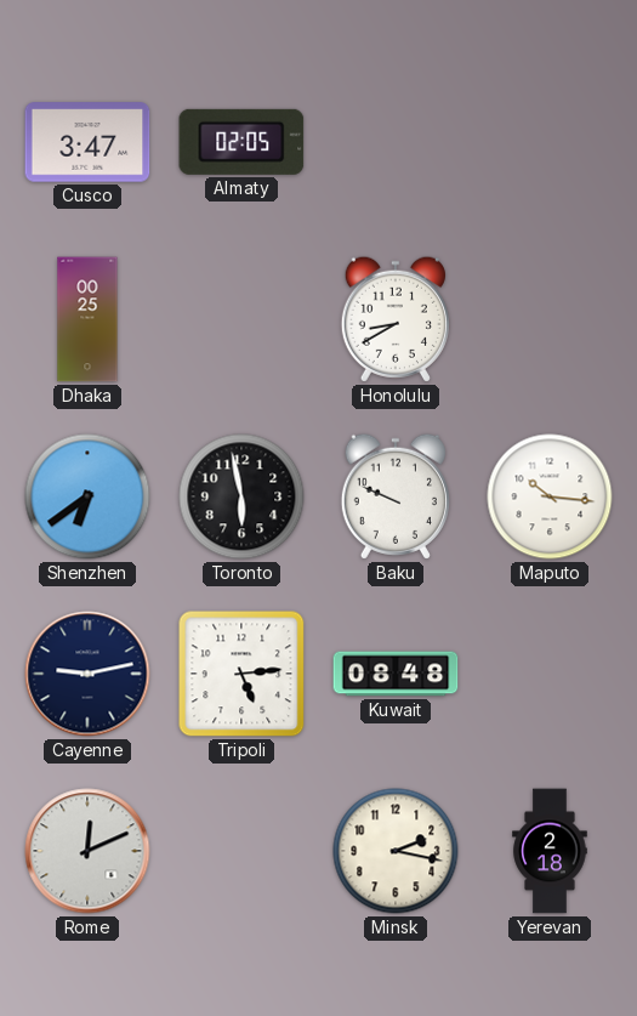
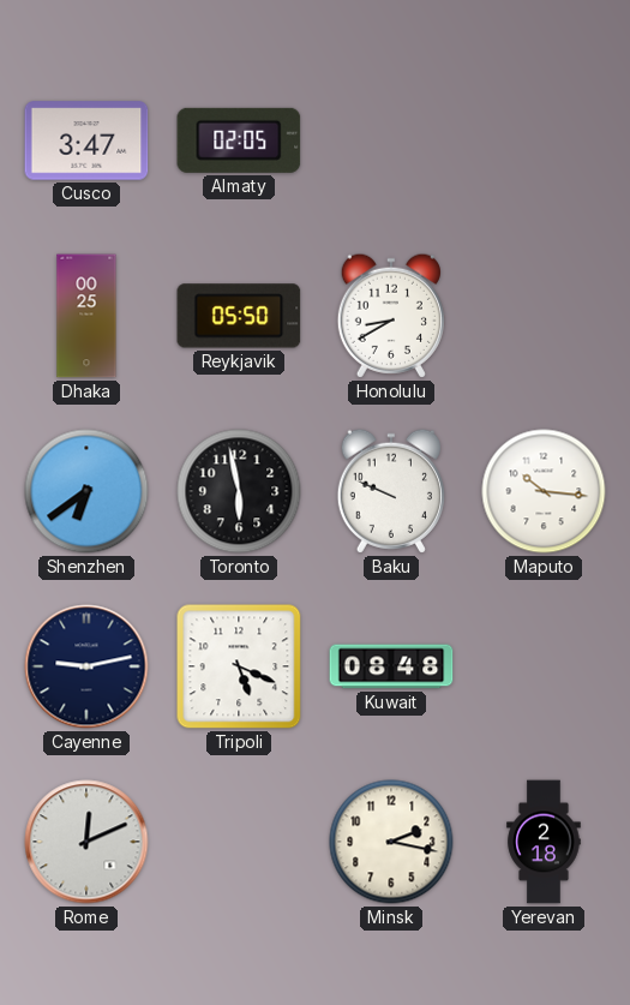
Reykjavik: none -> 05:50
Tripoli: 5:14 -> 5:19
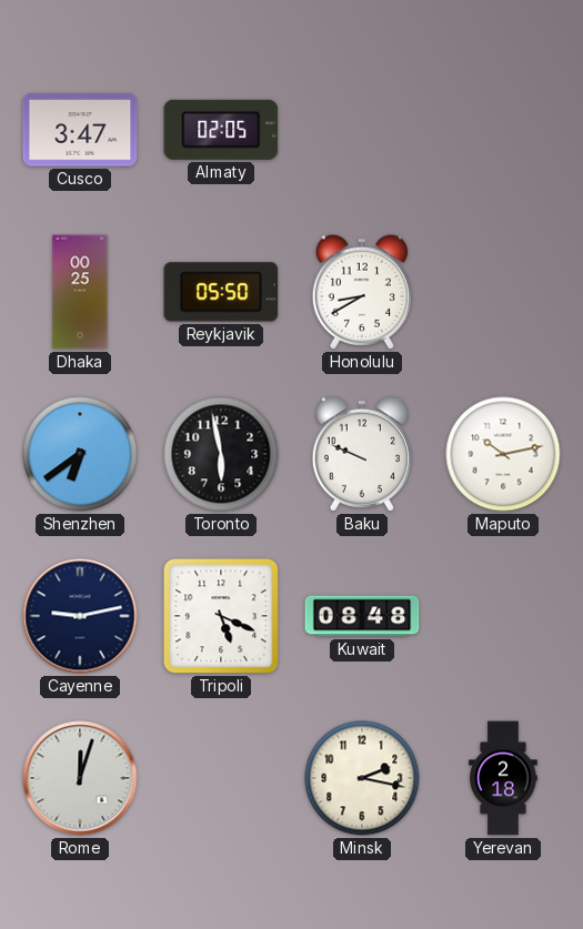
Maputo: 10:16 -> 10:13
Rome: 12:11 -> 12:03
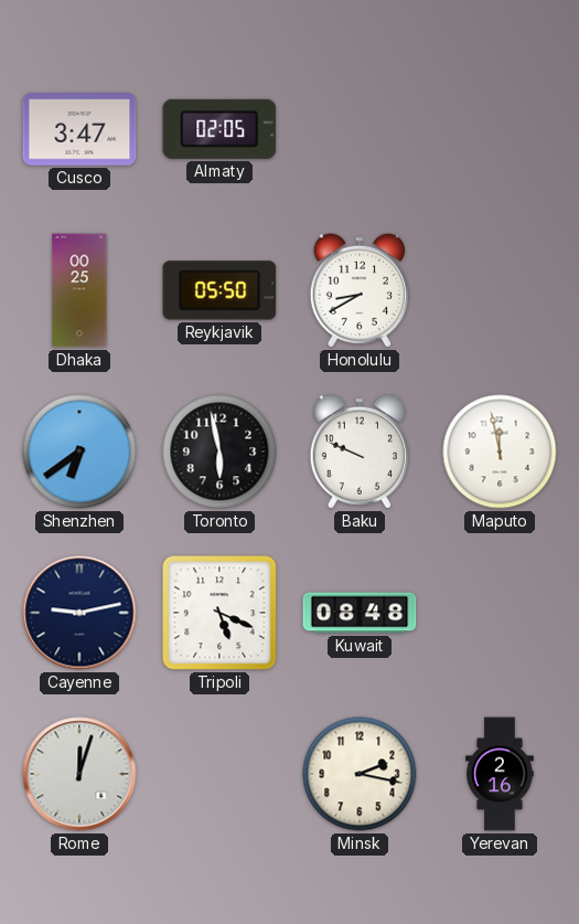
Maputo: 10:13 -> 11:58
Yerevan: 2:18 -> 2:16
